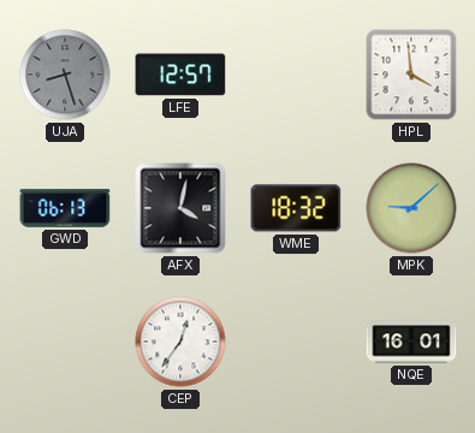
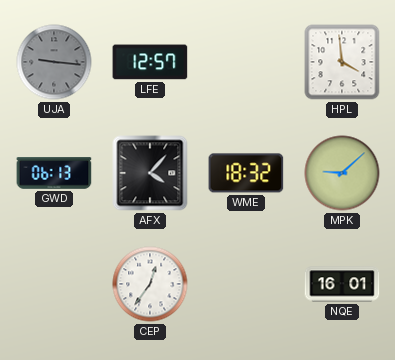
UJA: 8:27 -> 9:16
AFX: 4:02 -> 4:07
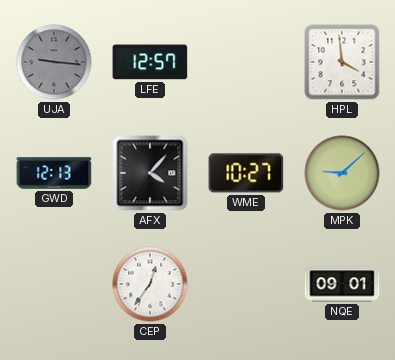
GWD: 06:13 -> 12:13
WME: 18:32 -> 10:27
NQE: 16:01 -> 09:01
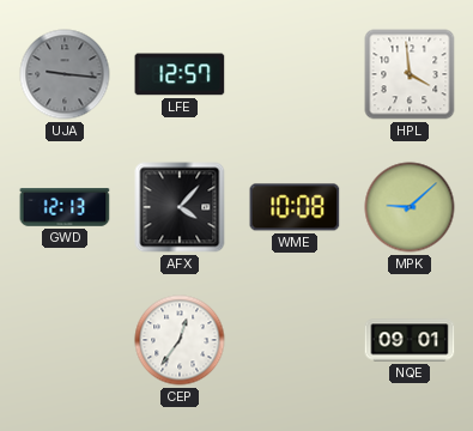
WME: 10:27 -> 10:08
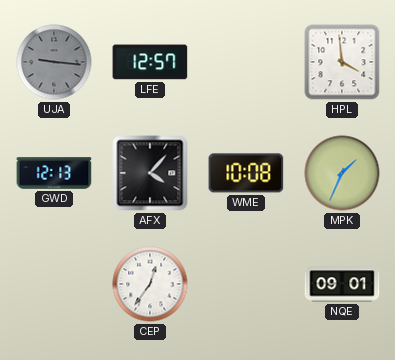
MPK: 9:08 -> 1:34
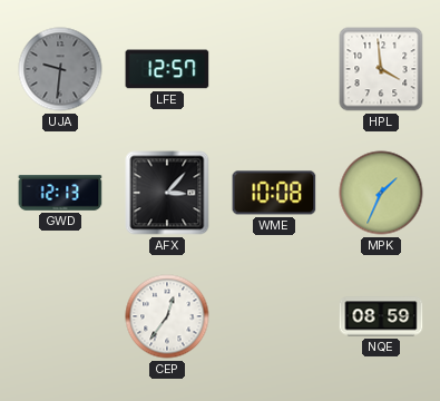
UJA: 9:16 -> 9:31
AFX: 4:07 -> 3:07
NQE: 09:01 -> 08:59
